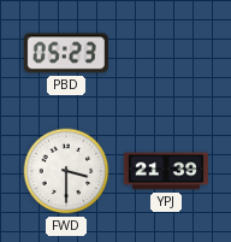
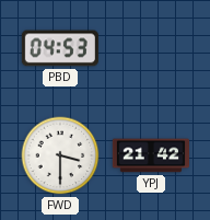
PBD: 05:23 -> 04:53
YPJ: 21:39 -> 21:42
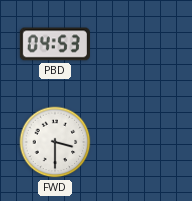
YPJ: 21:42 -> none
